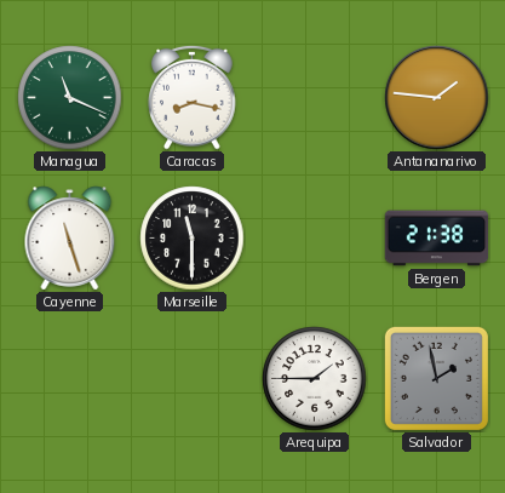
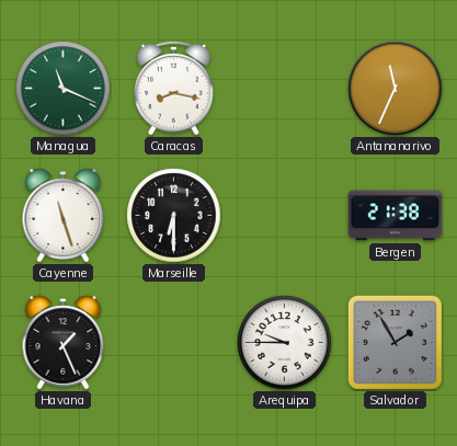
Antananarivo: 1:46 -> 11:34
Marseille: 11:30 -> 6:30
Havana: none -> 1:26
Arequipa: 1:45 -> 9:45
Salvador: 1:58 -> 1:55
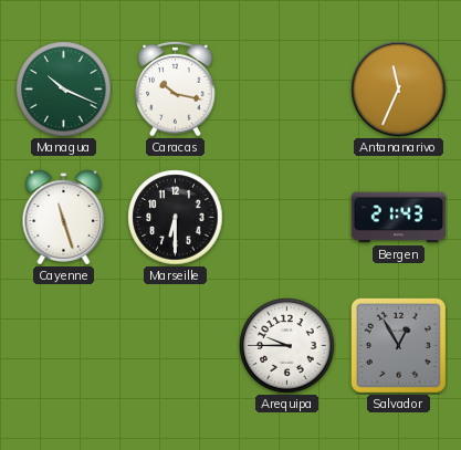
Managua: 11:19 -> 10:19
Caracas: 8:17 -> 10:17
Bergen: 21:38 -> 21:43
Havana: 1:26 -> none
Salvador: 1:55 -> 12:55
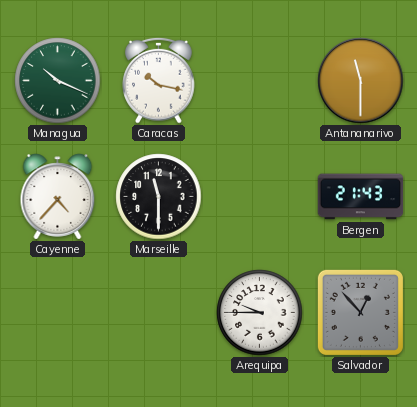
Antananarivo: 11:34 -> 11:30
Cayenne: 11:27 -> 4:37
Marseille: 6:30 -> 11:30
Salvador: 12:55 -> 12:53
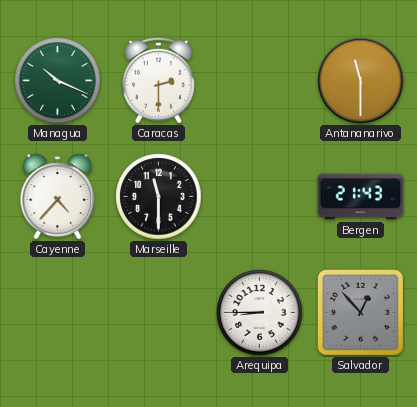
Caracas: 10:17 -> 2:30
Arequipa: 9:45 -> 8:45
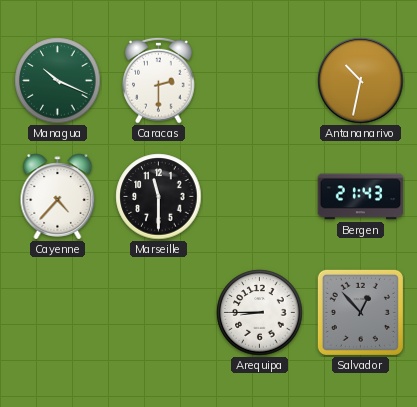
Antananarivo: 11:30 -> 10:32
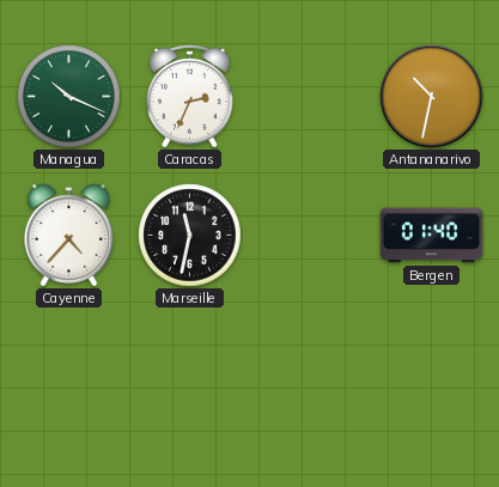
Caracas: 2:30 -> 2:34
Marseille: 11:30 -> 11:32
Bergen: 21:43 -> 01:40
Arequipa: 8:45 -> none
Salvador: 12:53 -> none
